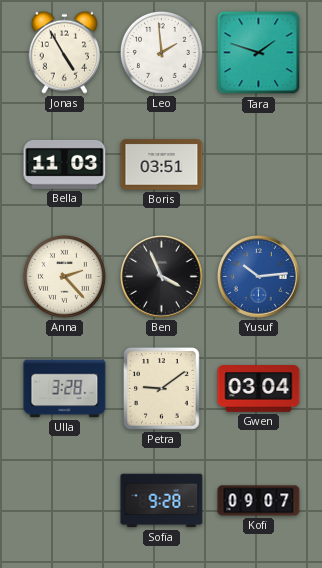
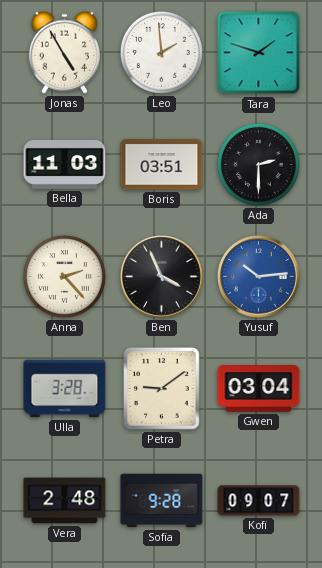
Ada: none -> 2:30
Vera: none -> 2:48
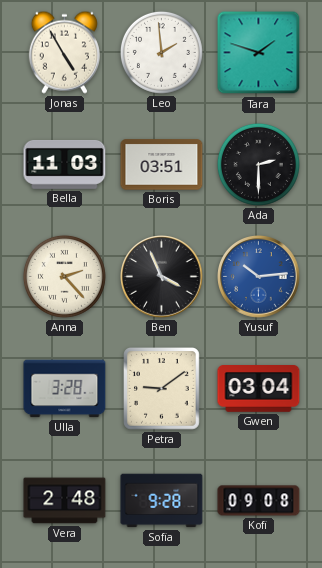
Kofi: 09:07 -> 09:08
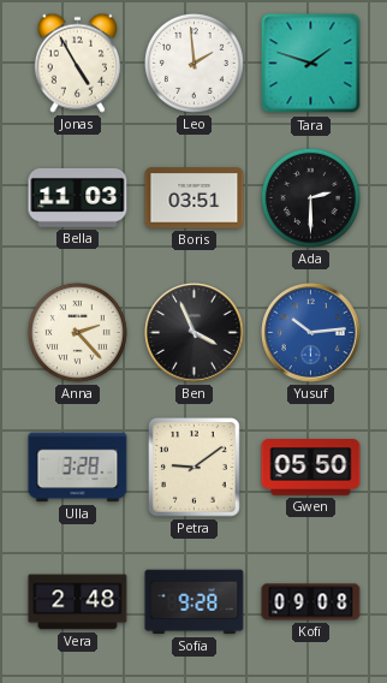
Gwen: 03:04 -> 05:50
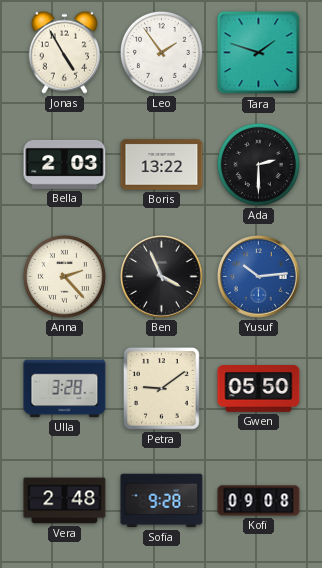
Leo: 1:59 -> 1:54
Bella: 11:03 -> 2:03
Boris: 03:51 -> 13:22
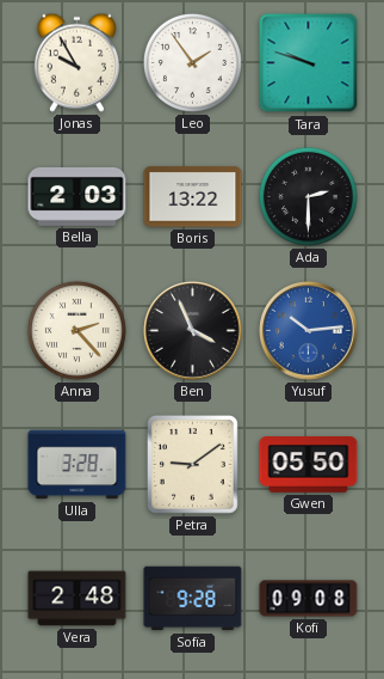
Jonas: 4:55 -> 9:55
Tara: 1:48 -> 9:48
